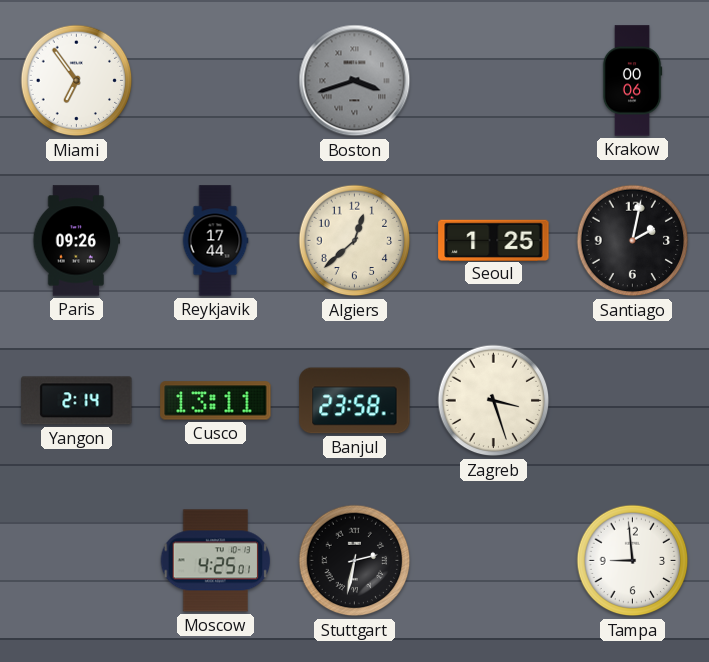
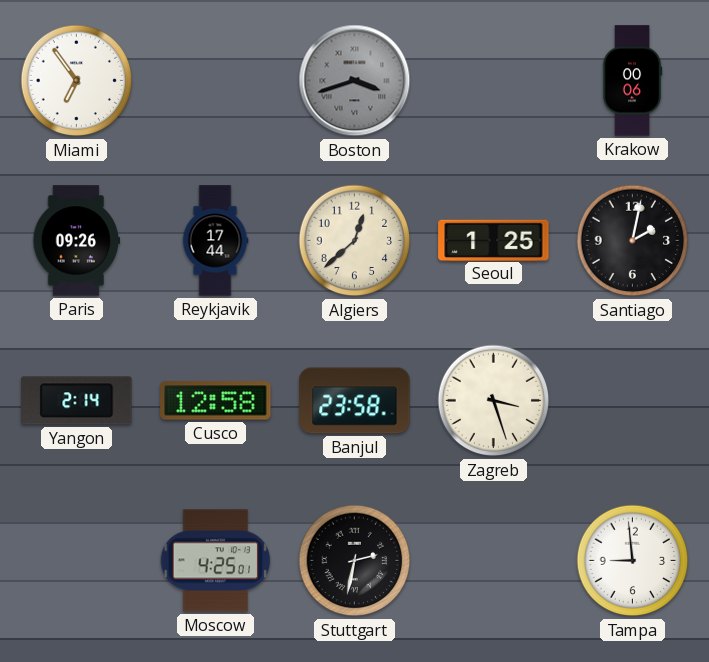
Cusco: 13:11 -> 12:58
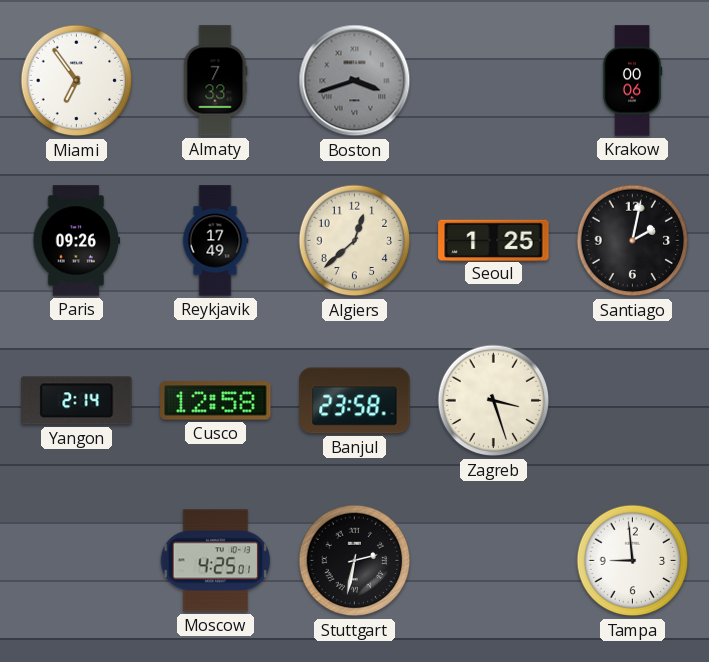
Almaty: none -> 7:33
Reykjavik: 17:44 -> 17:49
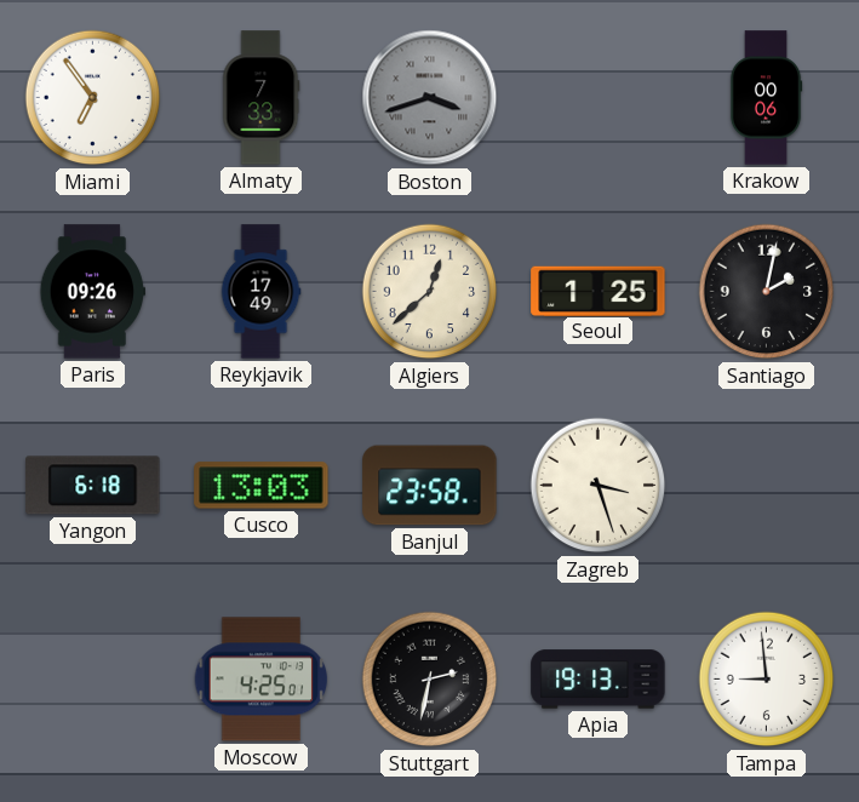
Yangon: 2:14 -> 6:18
Cusco: 12:58 -> 13:03
Apia: none -> 19:13
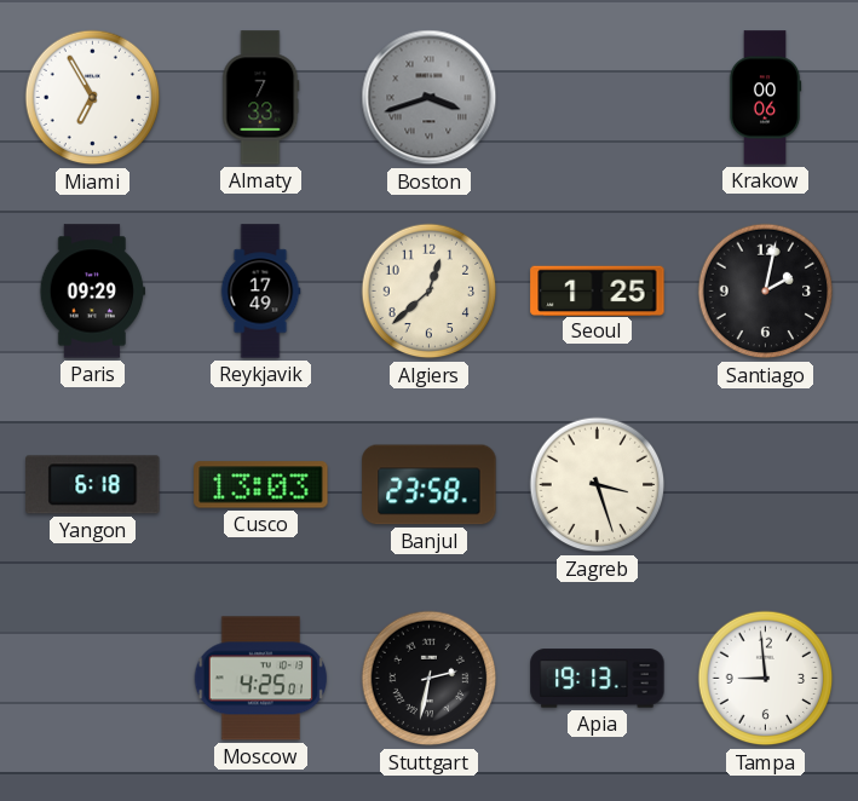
Miami: 6:54 -> 6:55
Paris: 09:26 -> 09:29
